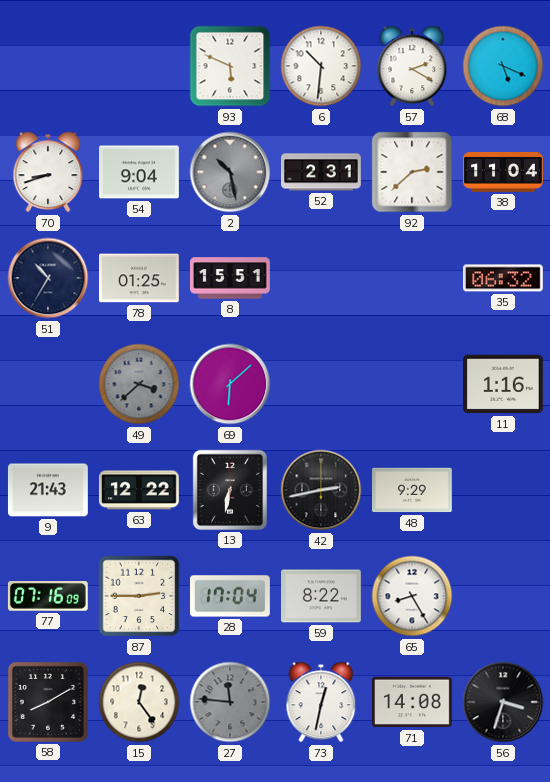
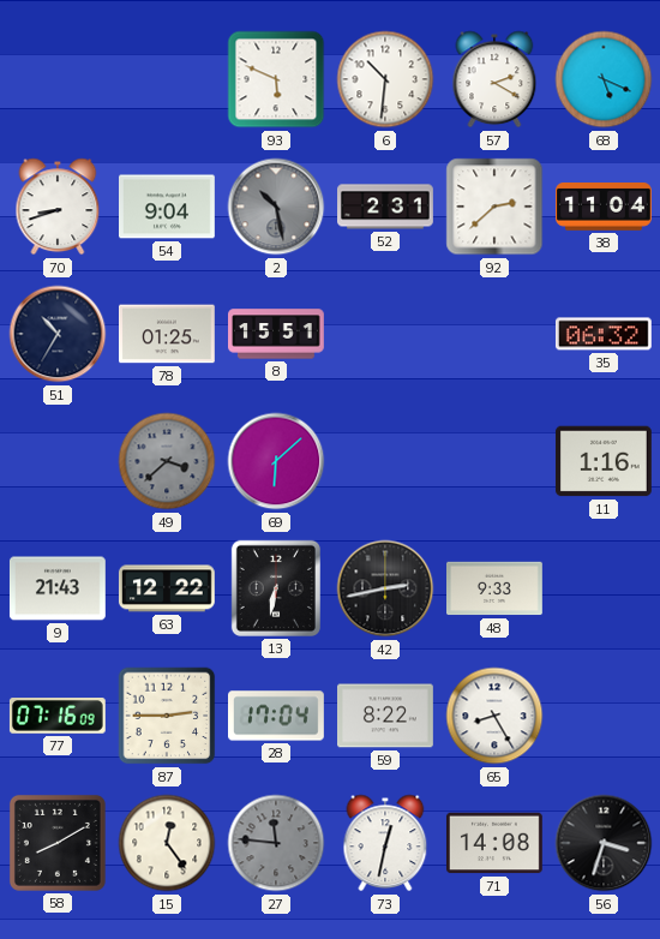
48: 9:29 -> 9:33
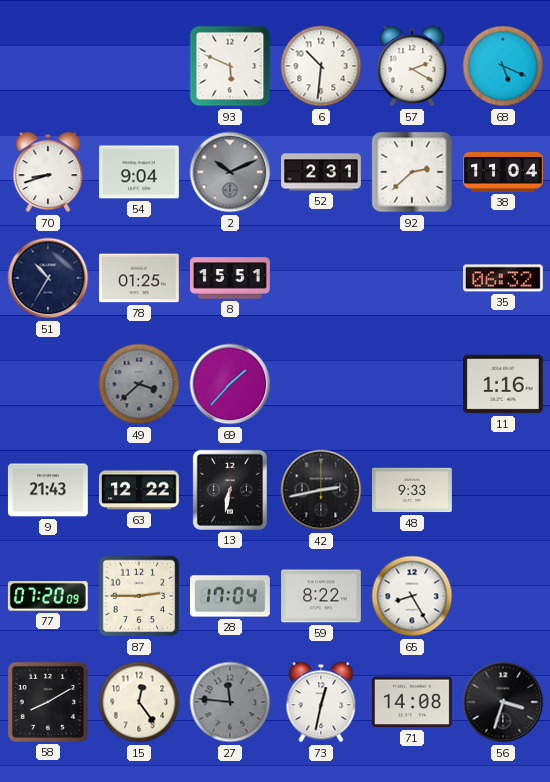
2: 10:28 -> 10:11
69: 6:08 -> 1:37
77: 07:16 -> 07:20
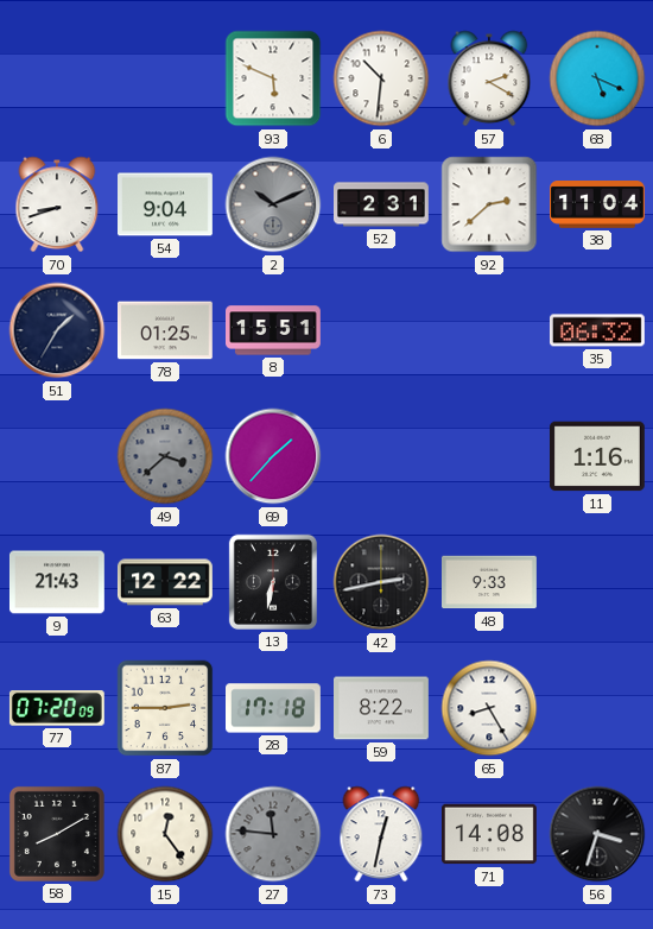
51: 10:35 -> 1:35
28: 17:04 -> 17:18
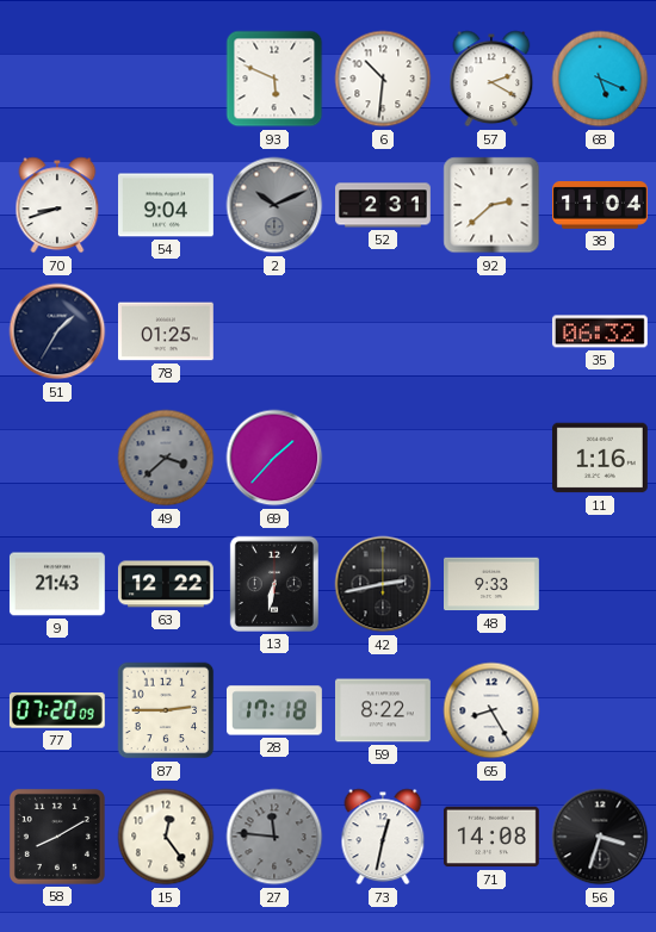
8: 15:51 -> none
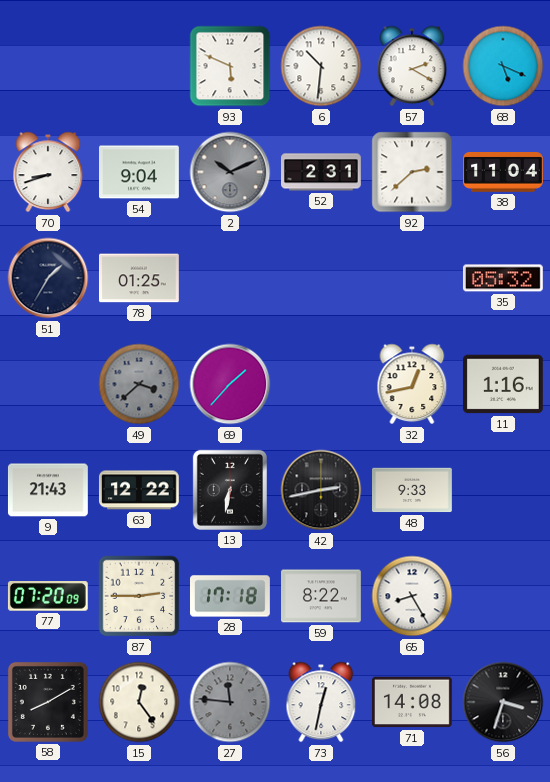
35: 06:32 -> 05:32
32: none -> 12:43
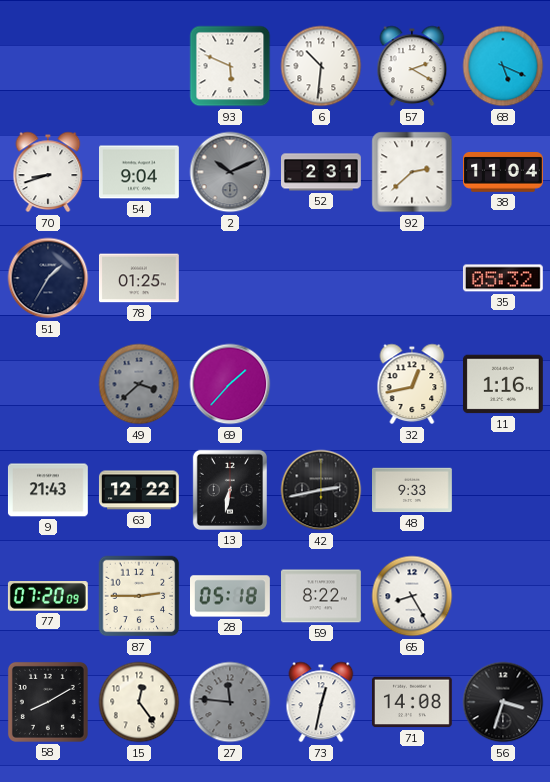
28: 17:18 -> 05:18
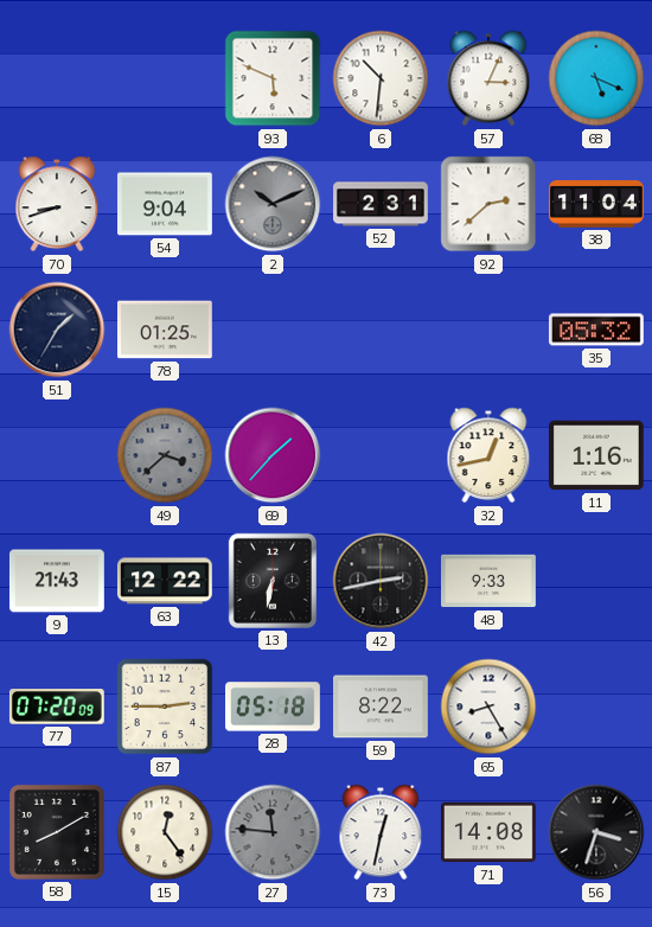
57: 2:20 -> 3:04
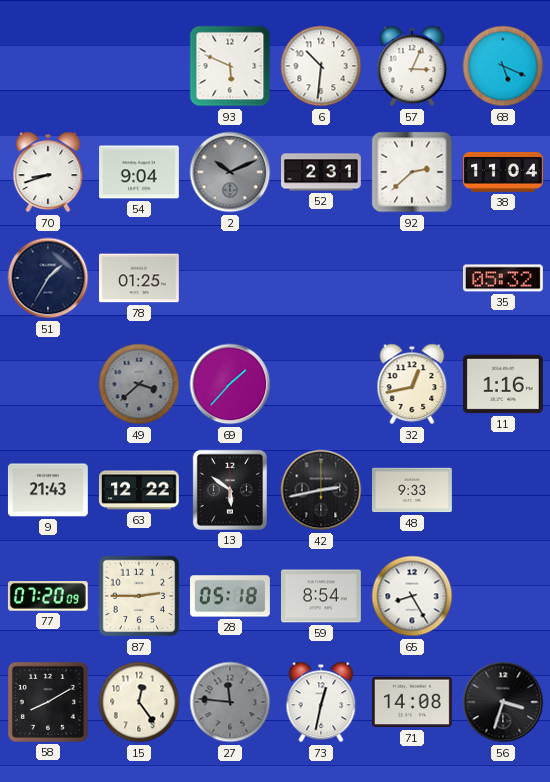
13: 6:32 -> 5:51
59: 8:22 -> 8:54
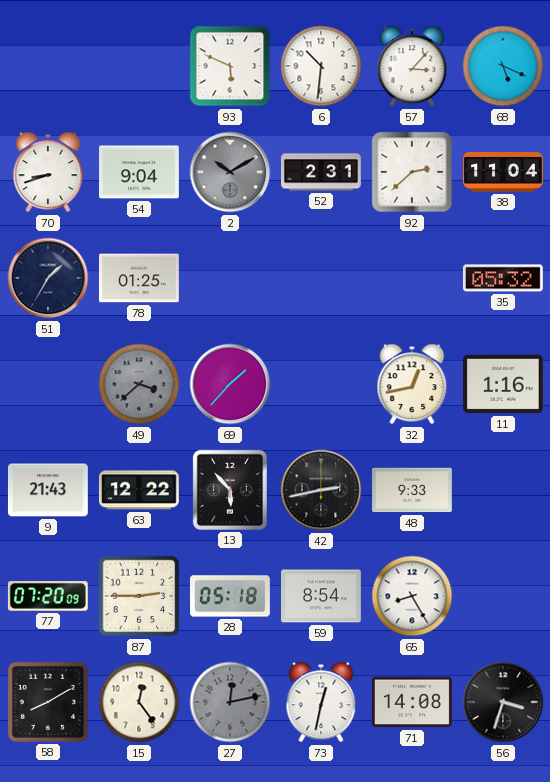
57: 3:04 -> 3:07
2: 10:11 -> 10:10
13: 5:51 -> 5:53
27: 11:46 -> 12:13
